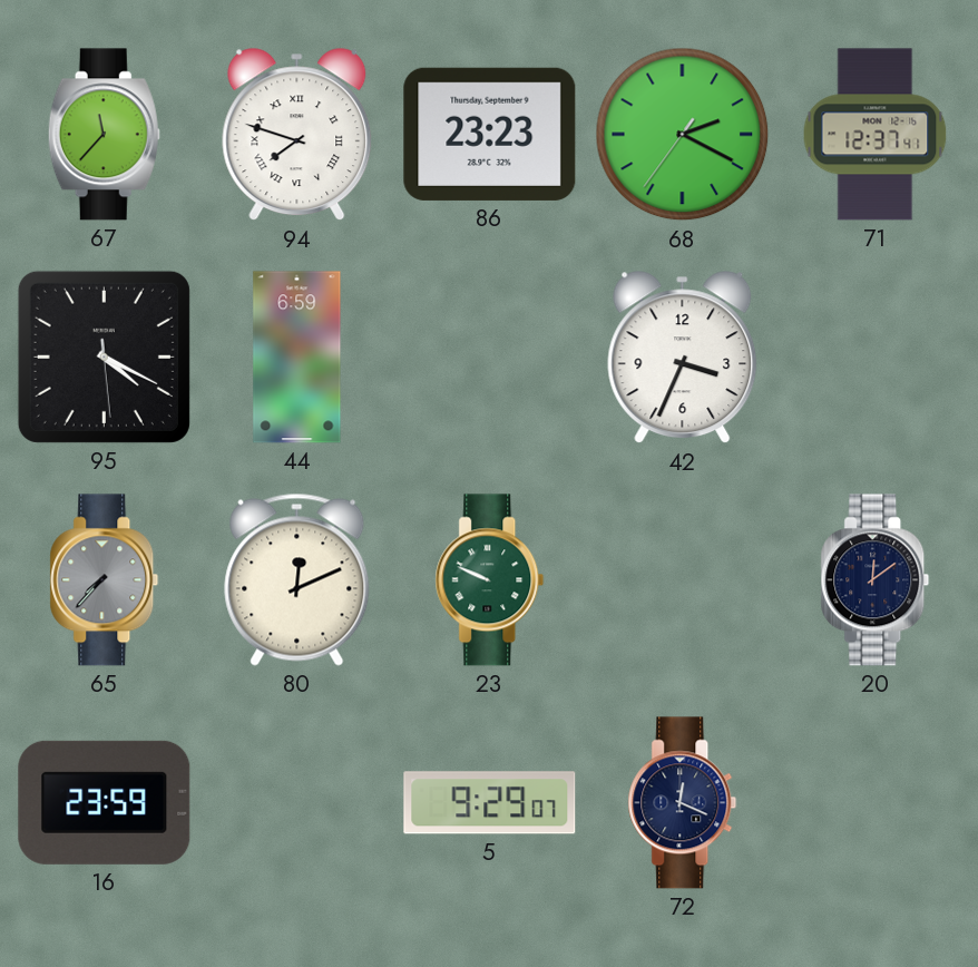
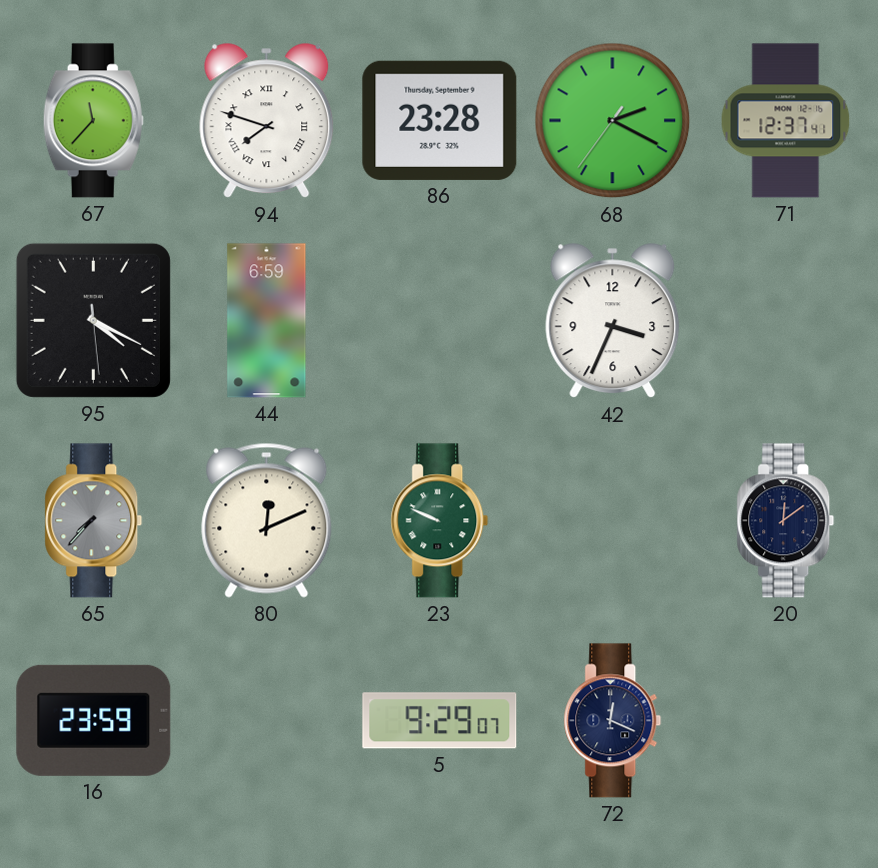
86: 23:23 -> 23:28
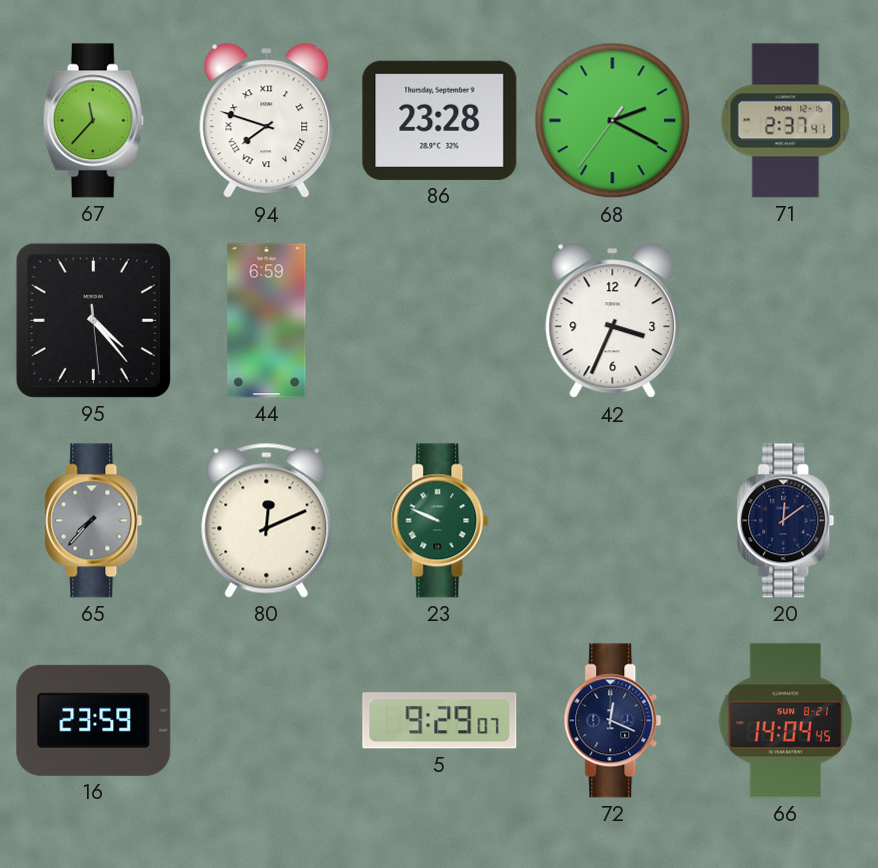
71: 12:37 -> 2:37
95: 4:19 -> 4:23
66: none -> 14:04
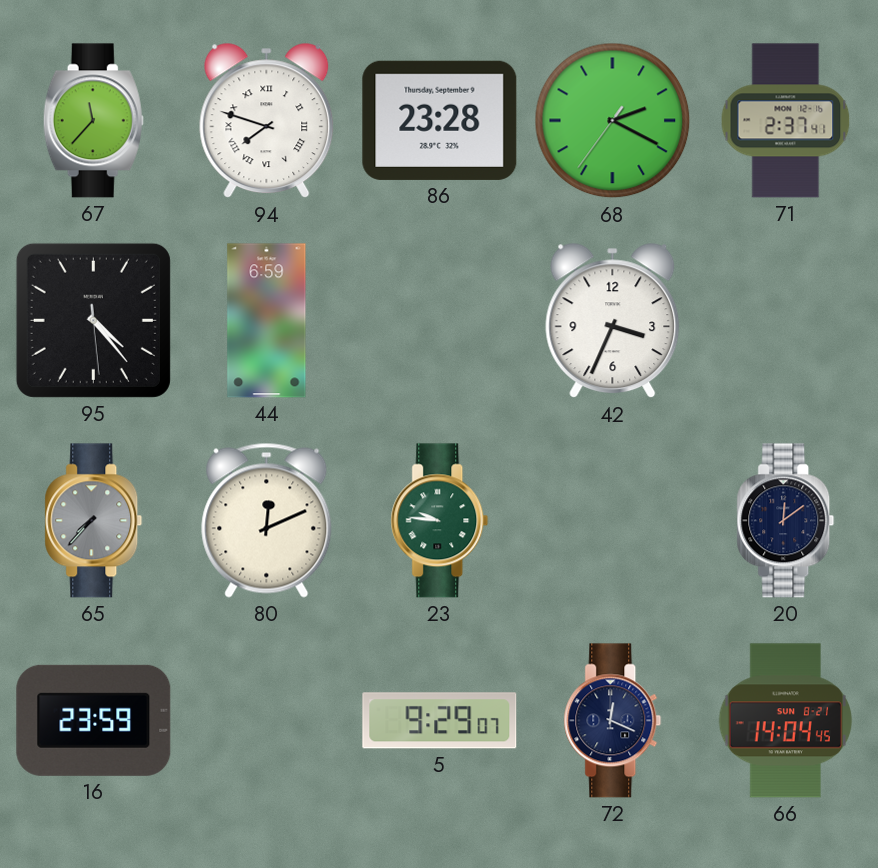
23: 9:49 -> 9:46
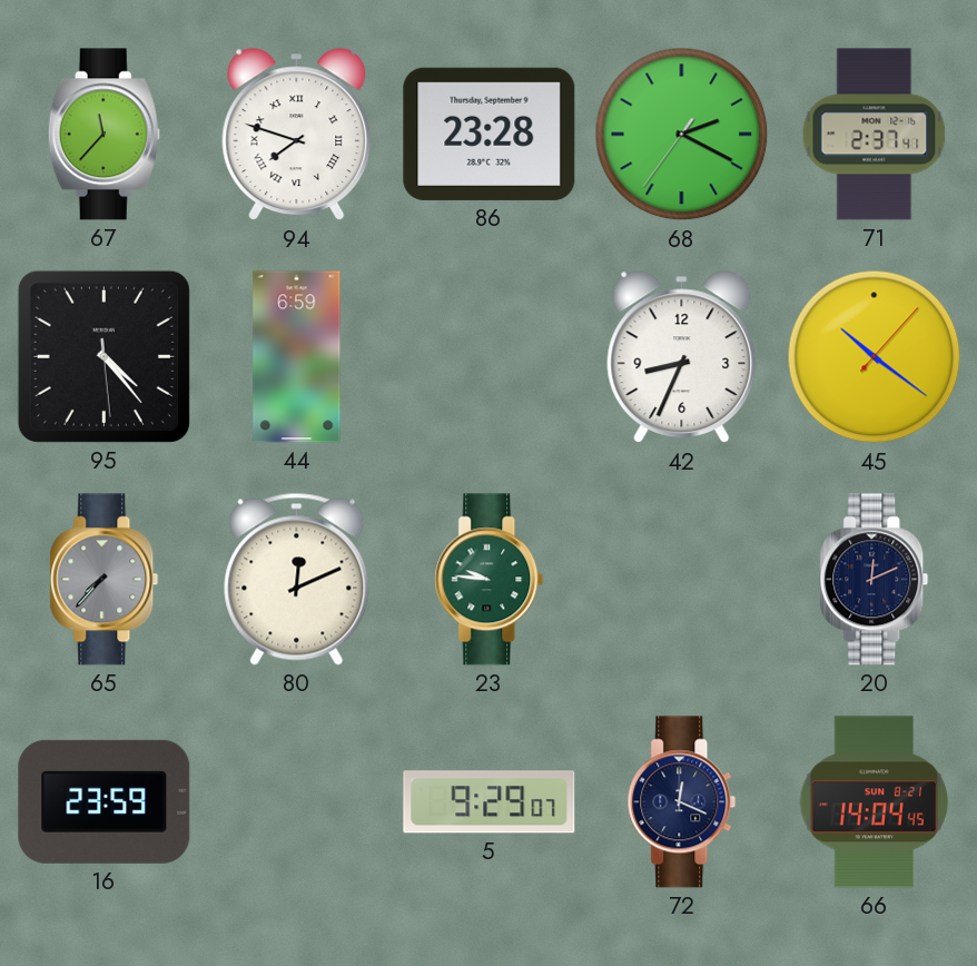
42: 3:34 -> 8:34
45: none -> 10:21
20: 12:09 -> 12:11
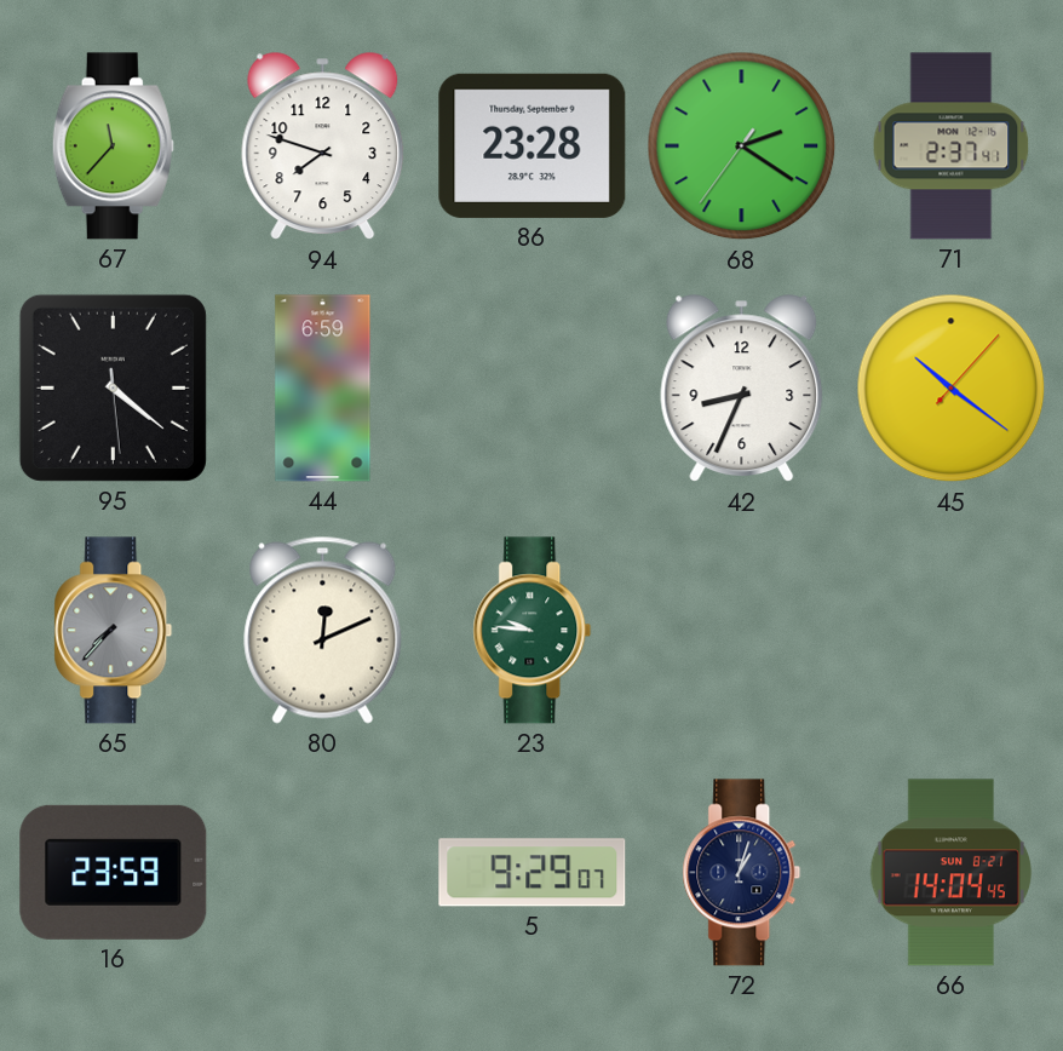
94 numerals: Roman -> Arabic
68: 2:19 -> 2:20
95: 4:23 -> 4:21
20: 12:11 -> none
72: 12:19 -> 1:03
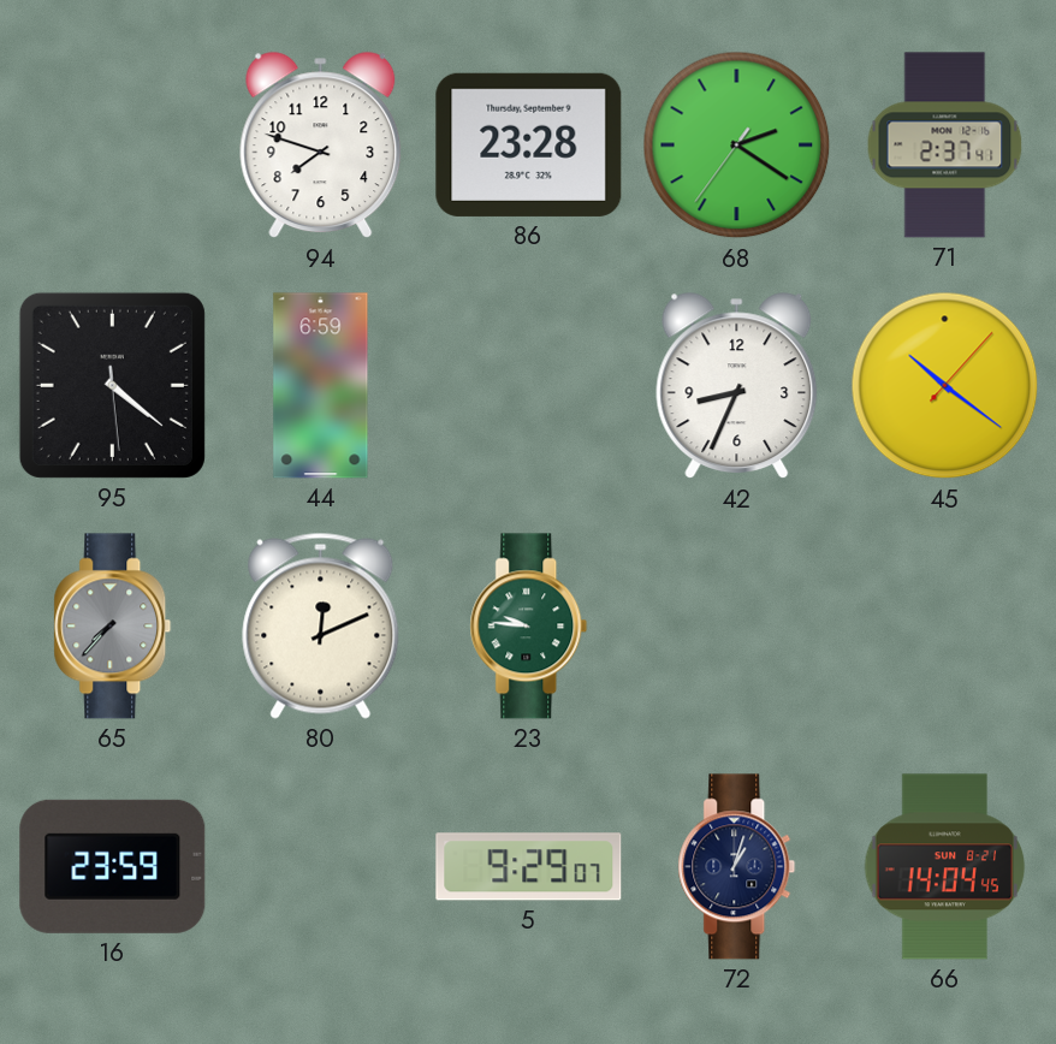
67: 11:37 -> none
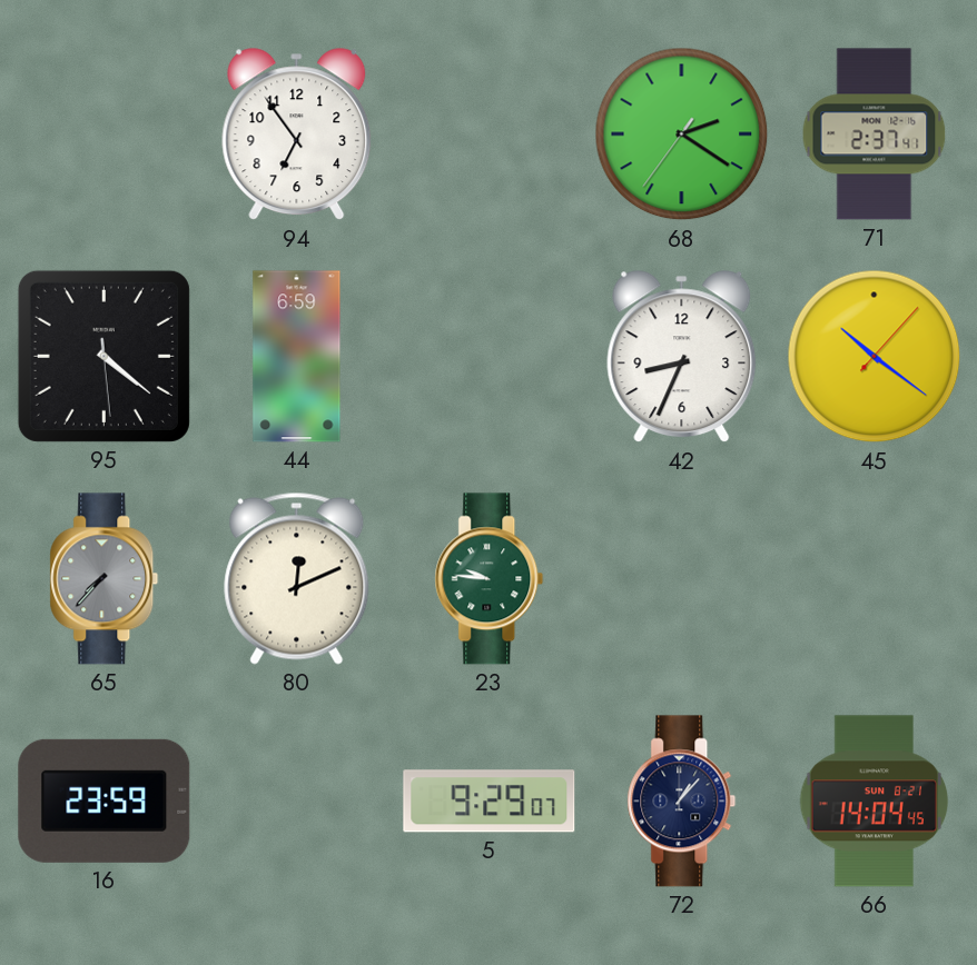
94: 7:48 -> 6:54
86: 23:28 -> none
72: 1:03 -> 1:07
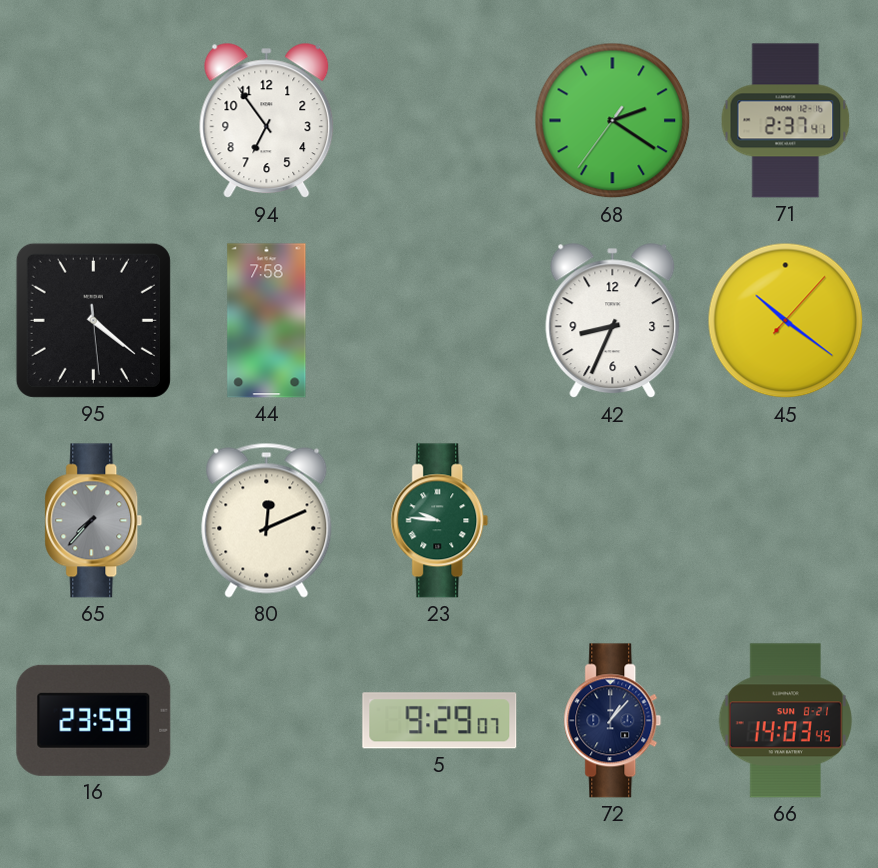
44: 6:59 -> 7:58
66: 14:04 -> 14:03
